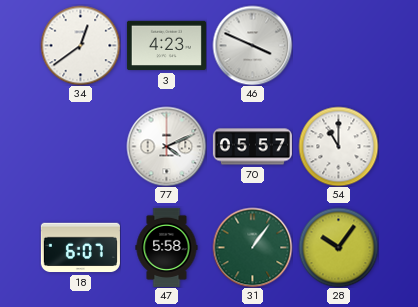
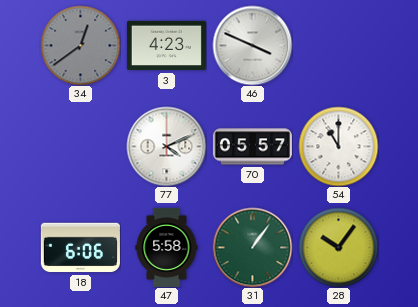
34 dial: white -> grey
18: 6:07 -> 6:06
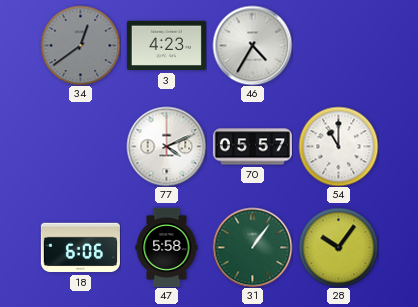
46: 3:49 -> 4:35
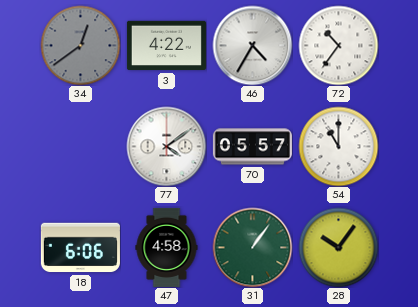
3: 4:23 -> 4:22
72: none -> 10:36
77: 4:11 -> 4:09
47: 5:58 -> 4:58
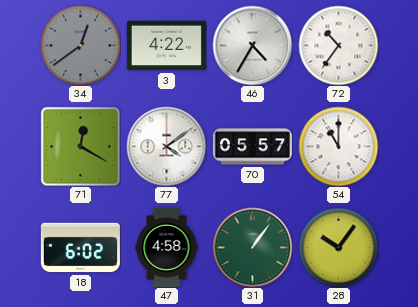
71: none -> 12:20
18: 6:06 -> 6:02
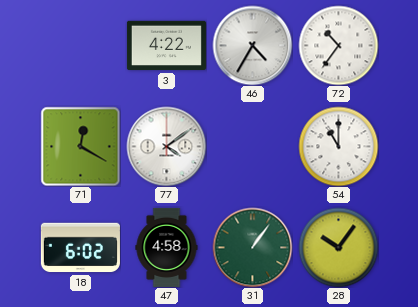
34: 12:39 -> none
70: 05:57 -> none
